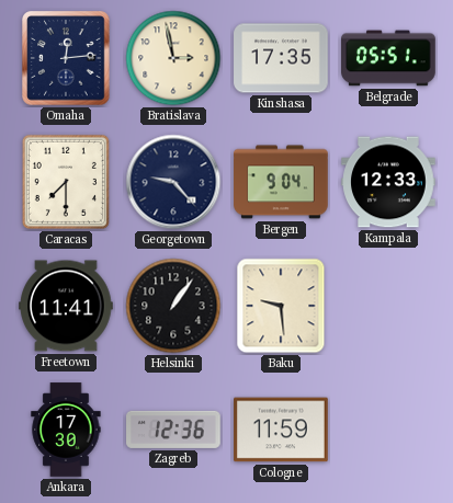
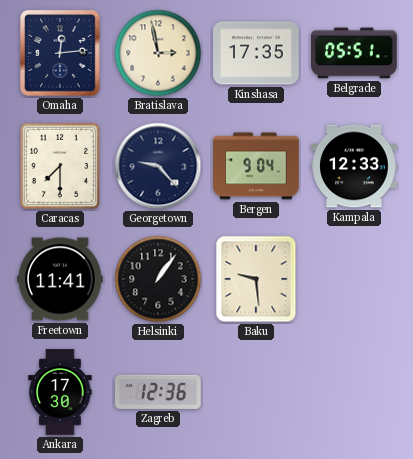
Cologne: 11:59 -> none
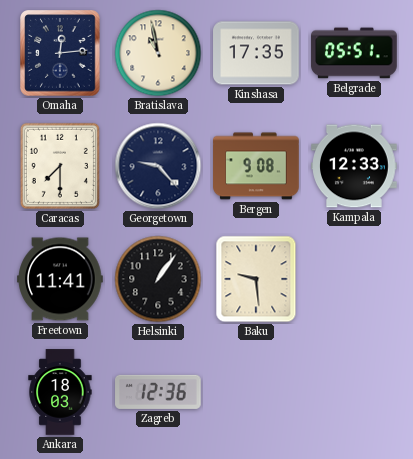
Bratislava: 2:58 -> 10:58
Bergen: 9:04 -> 9:08
Ankara: 17:30 -> 18:03
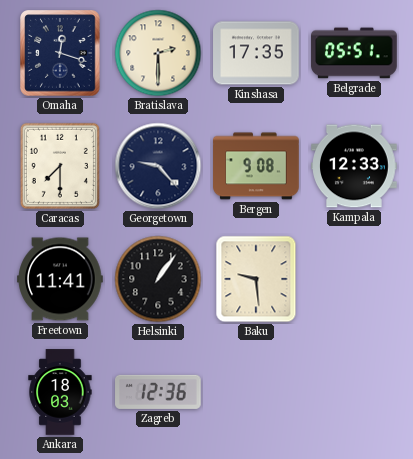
Omaha: 12:14 -> 12:18
Bratislava: 10:58 -> 2:30
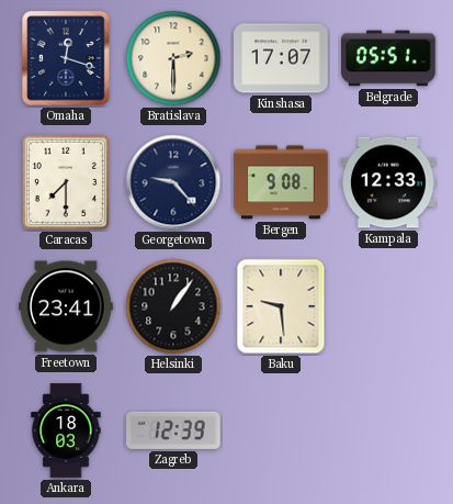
Kinshasa: 17:35 -> 17:07
Freetown: 11:41 -> 23:41
Zagreb: 12:36 -> 12:39
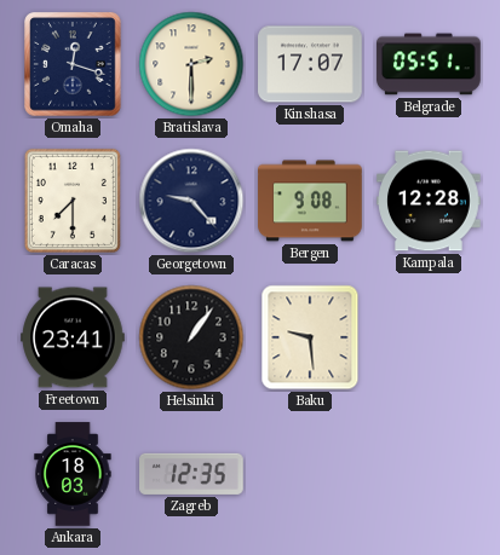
Kampala: 12:33 -> 12:28
Zagreb: 12:39 -> 12:35
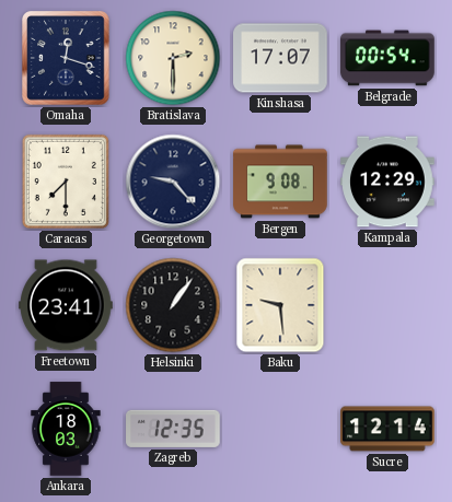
Belgrade: 05:51 -> 00:54
Kampala: 12:28 -> 12:29
Sucre: none -> 12:14
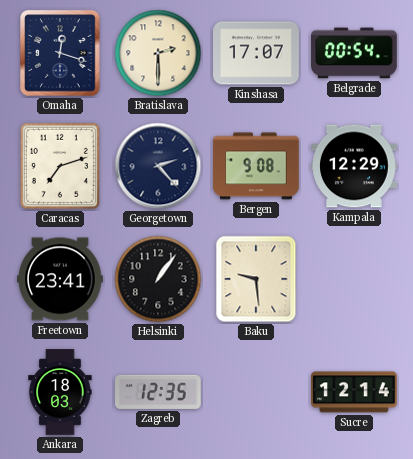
Caracas: 7:30 -> 7:12
Georgetown: 9:23 -> 2:23
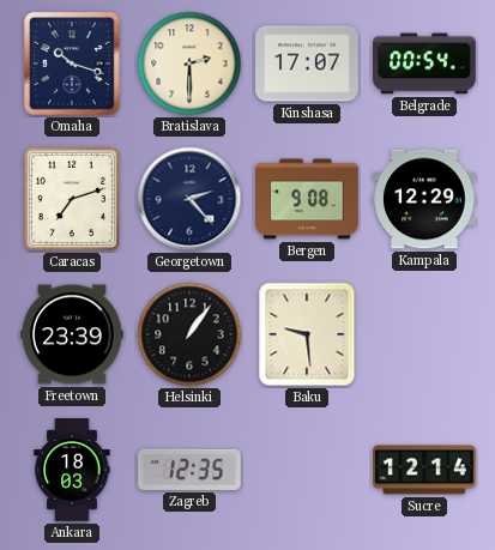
Omaha: 12:18 -> 10:18
Freetown: 23:41 -> 23:39
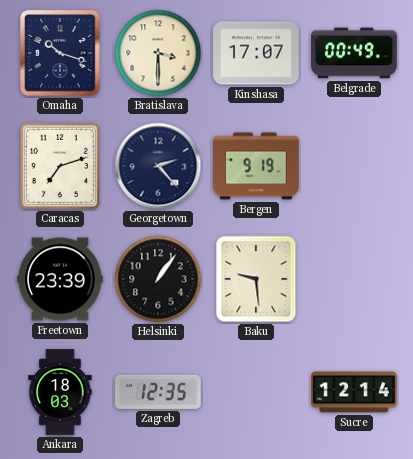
Bratislava: 2:30 -> 3:30
Belgrade: 00:54 -> 00:49
Bergen: 9:08 -> 9:19
Kampala: 12:29 -> none
